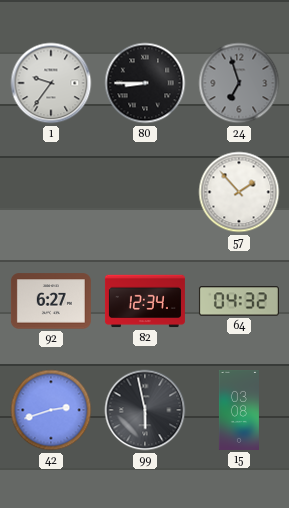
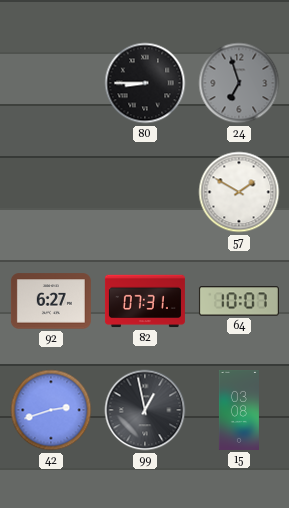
1: 9:36 -> none
57: 1:53 -> 1:50
82: 12:34 -> 07:31
64: 04:32 -> 10:07
99: 5:58 -> 12:58
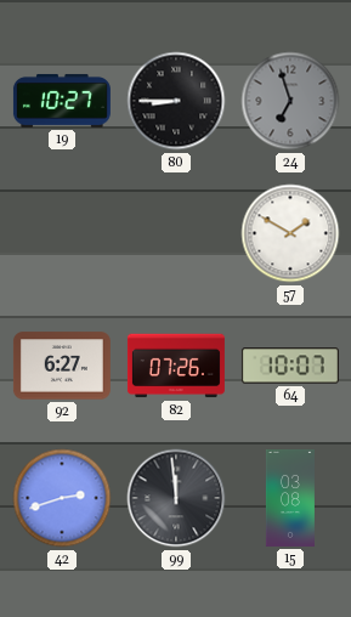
19: none -> 10:27
82: 07:31 -> 07:26
99: 12:58 -> 11:59
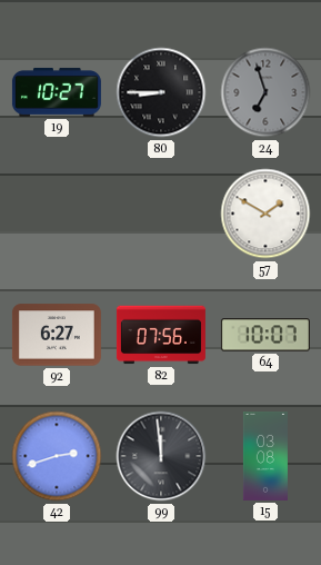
82: 07:26 -> 07:56
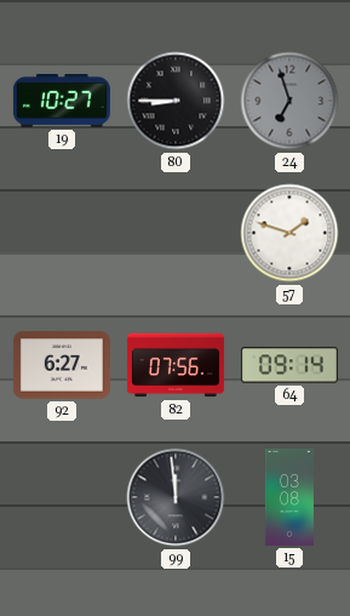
57: 1:50 -> 1:48
64: 10:07 -> 09:14
42: 2:42 -> none
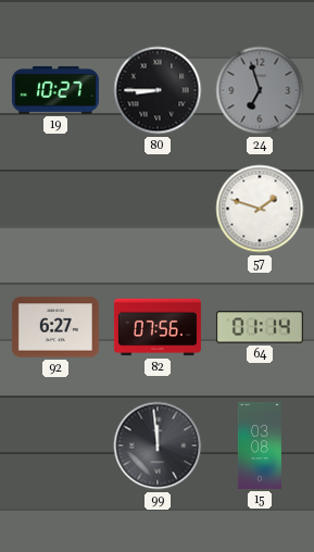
64: 09:14 -> 01:14
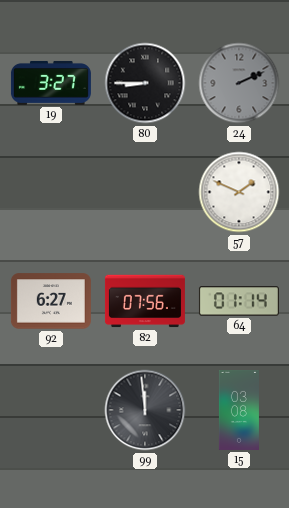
19: 10:27 -> 3:27
24: 6:57 -> 2:11
57: 1:48 -> 1:49
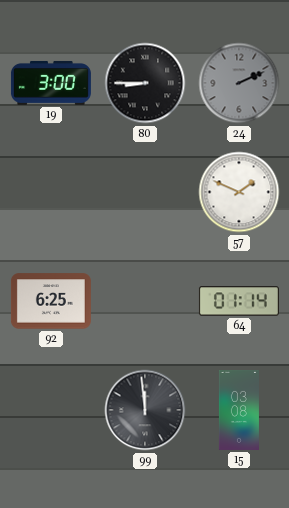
19: 3:27 -> 3:00
92: 6:27 -> 6:25
82: 07:56 -> none
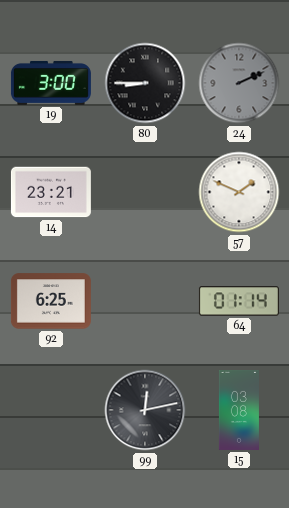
14: none -> 23:21
99: 11:59 -> 12:13
